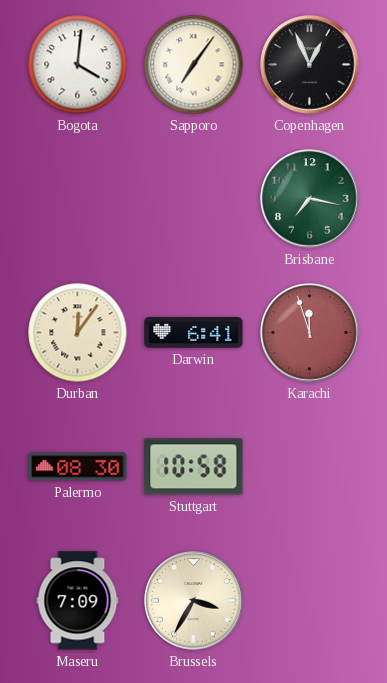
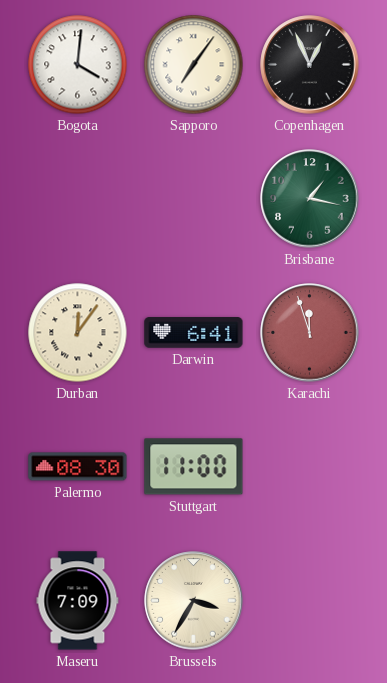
Brisbane: 7:17 -> 1:17
Stuttgart: 10:58 -> 11:00
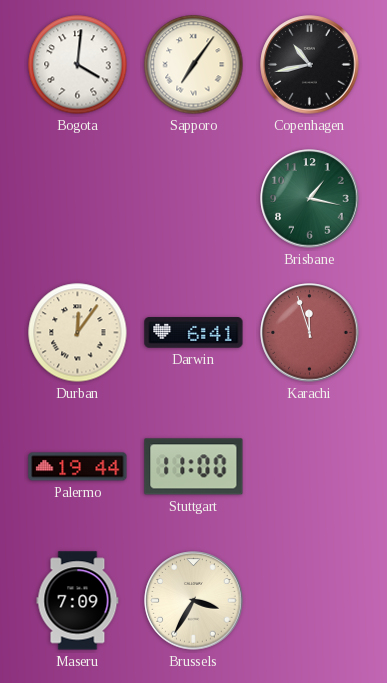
Copenhagen: 12:56 -> 10:43
Palermo: 08:30 -> 19:44
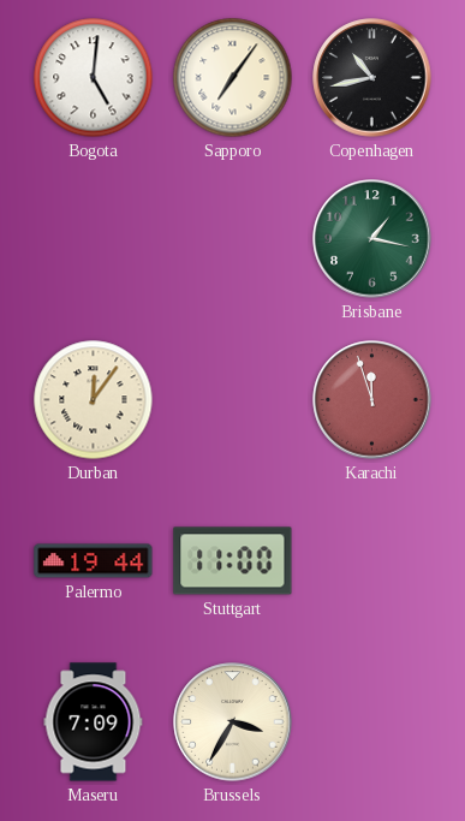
Bogota: 4:01 -> 5:01
Darwin: 6:41 -> none
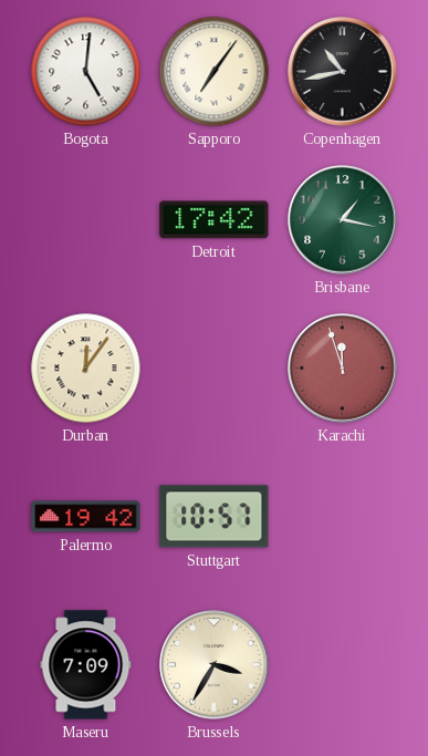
Detroit: none -> 17:42
Palermo: 19:44 -> 19:42
Stuttgart: 11:00 -> 10:57
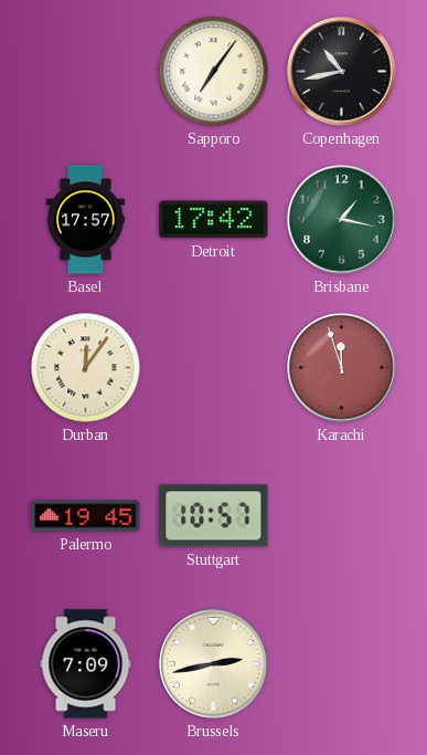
Bogota: 5:01 -> none
Basel: none -> 17:57
Palermo: 19:42 -> 19:45
Brussels: 3:35 -> 2:43
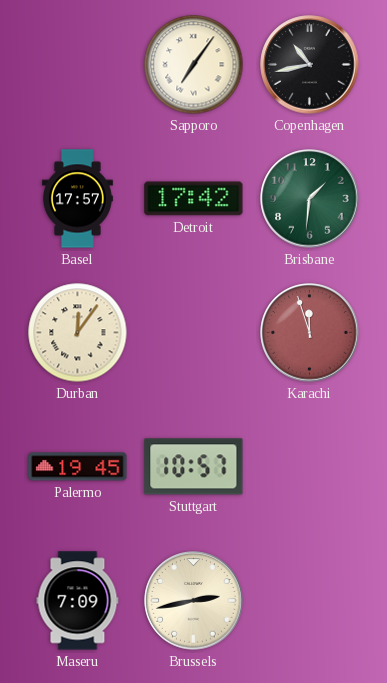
Brisbane: 1:17 -> 1:31
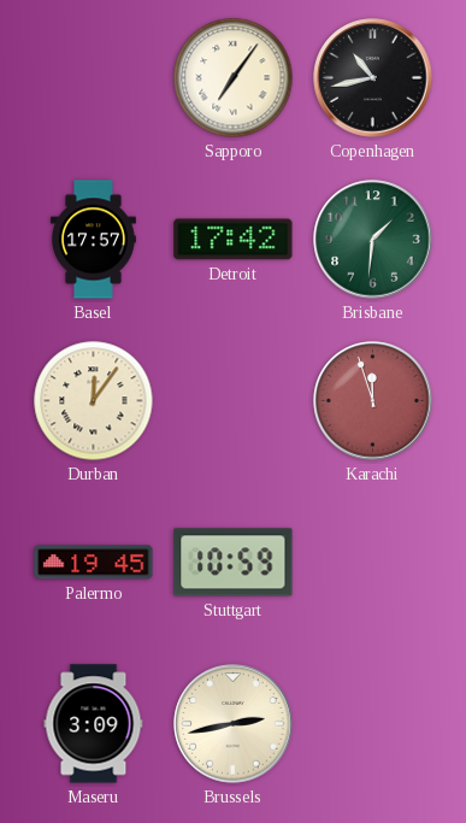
Stuttgart: 10:57 -> 10:59
Maseru: 7:09 -> 3:09
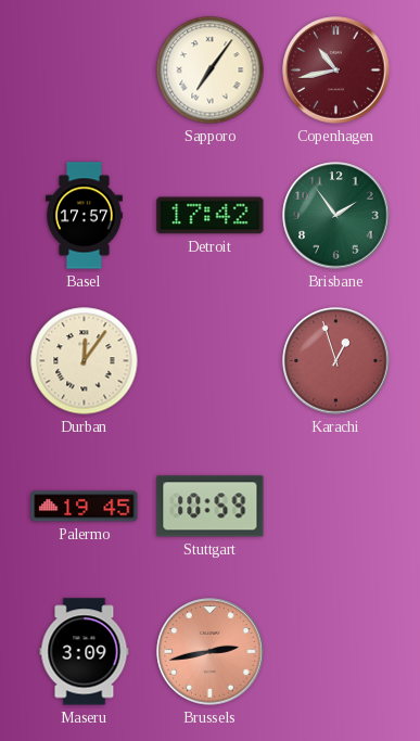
Copenhagen dial: black -> burgundy
Brisbane: 1:31 -> 1:54
Karachi: 11:57 -> 12:57
Brussels dial: cream -> salmon
